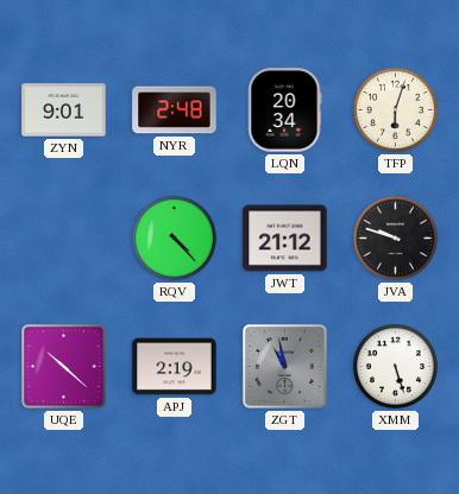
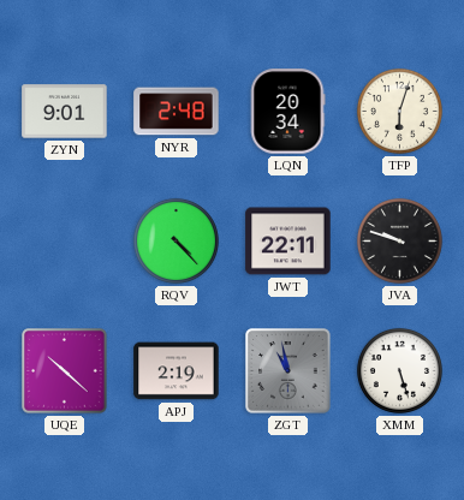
JWT: 21:12 -> 22:11
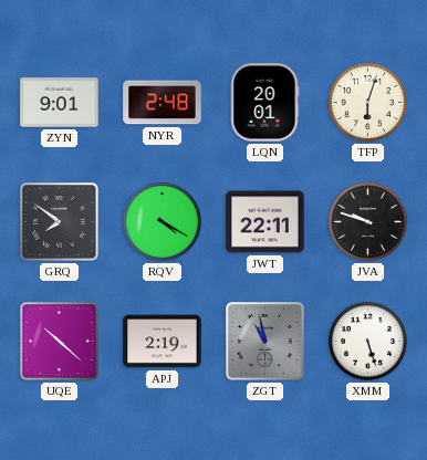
LQN: 20:34 -> 20:01
GRQ: none -> 7:51
RQV: 4:23 -> 4:20
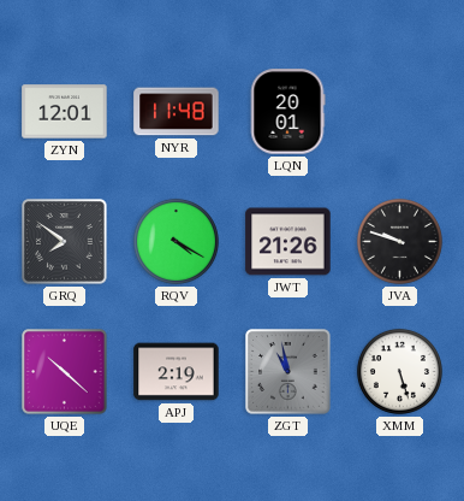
ZYN: 9:01 -> 12:01
NYR: 2:48 -> 11:48
TFP: 6:03 -> none
JWT: 22:11 -> 21:26
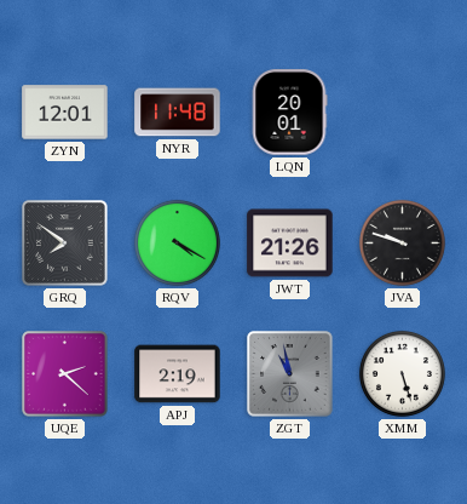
UQE: 10:22 -> 2:22
